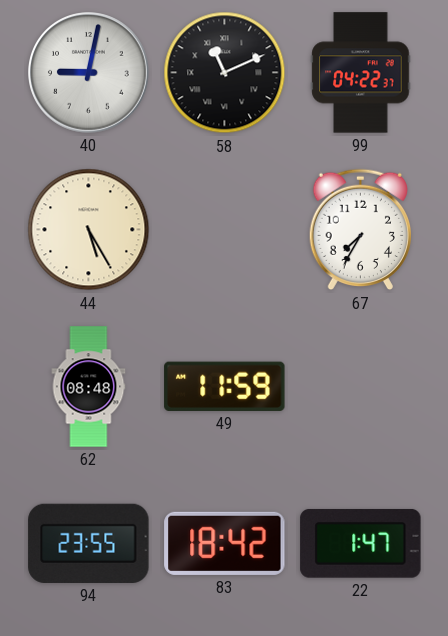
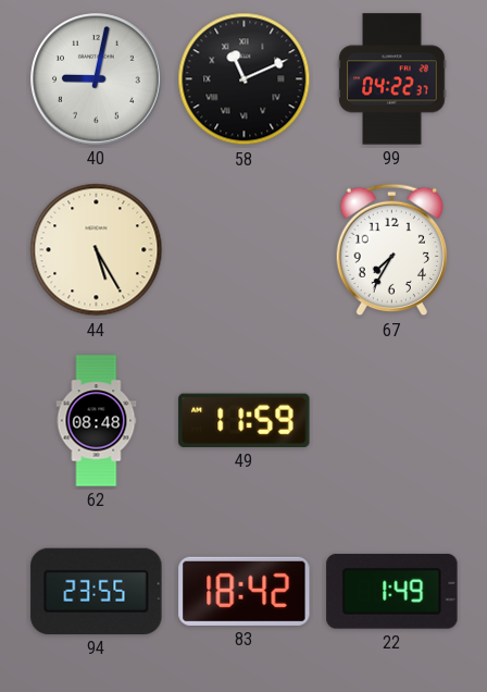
22: 1:47 -> 1:49
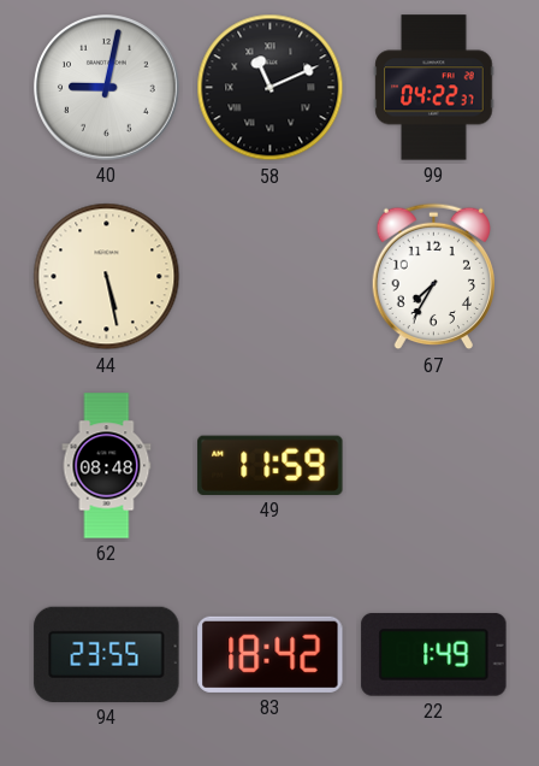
44: 5:25 -> 5:28
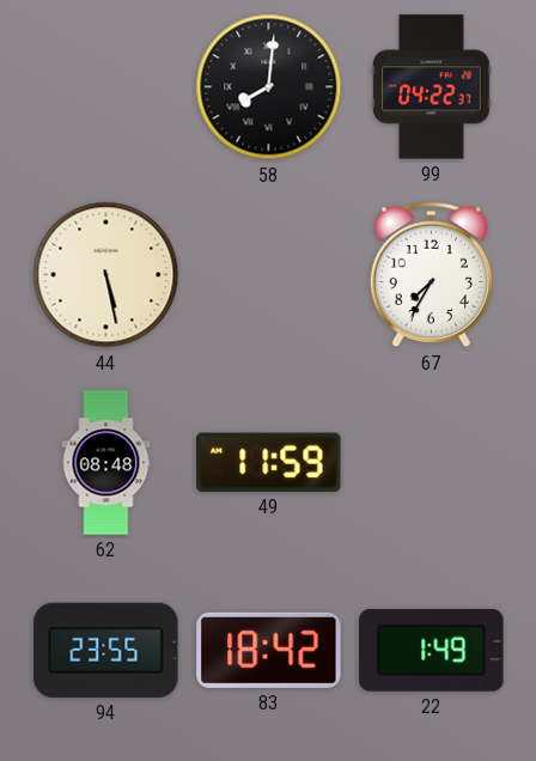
40: 9:02 -> none
58: 11:11 -> 8:01
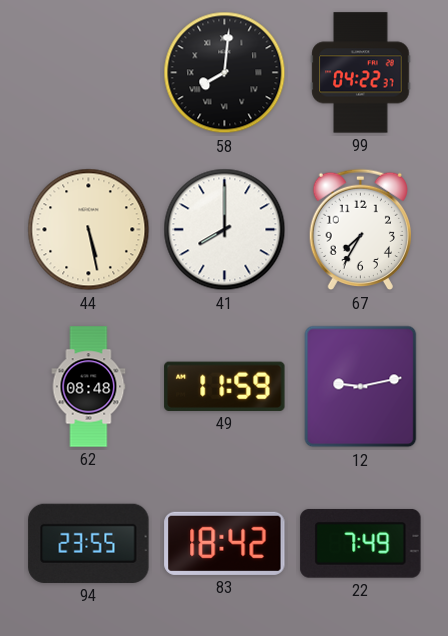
41: none -> 8:00
12: none -> 9:13
22: 1:49 -> 7:49
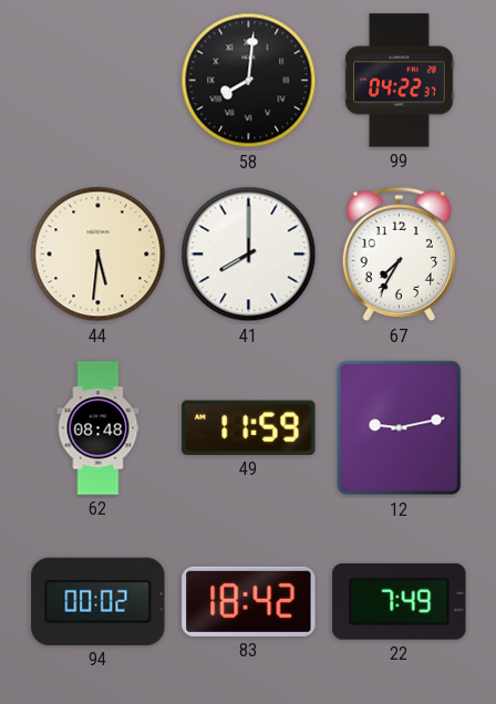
44: 5:28 -> 5:31
94: 23:55 -> 00:02
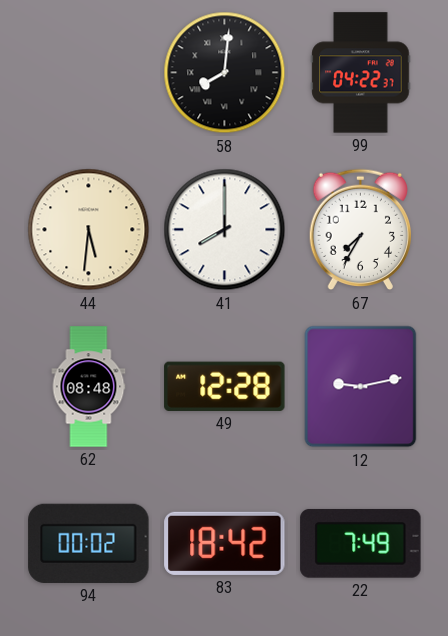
49: 11:59 -> 12:28
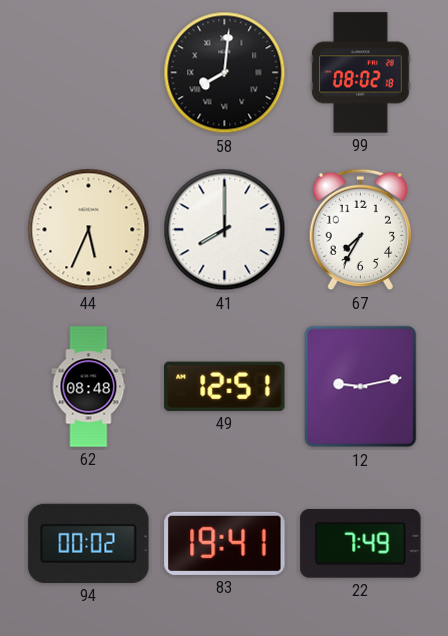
99: 04:22 -> 08:02
44: 5:31 -> 5:34
49: 12:28 -> 12:51
83: 18:42 -> 19:41
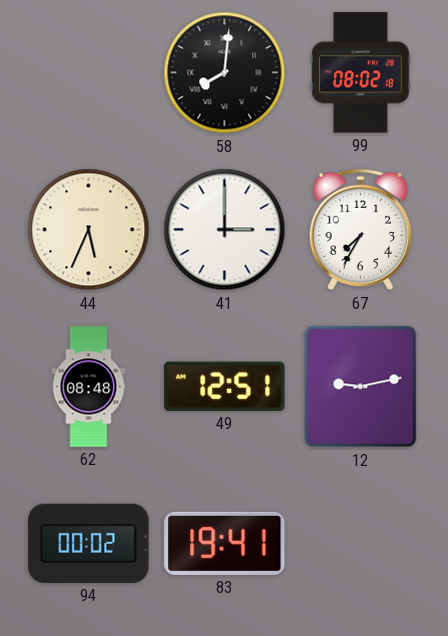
41: 8:00 -> 3:00
22: 7:49 -> none
